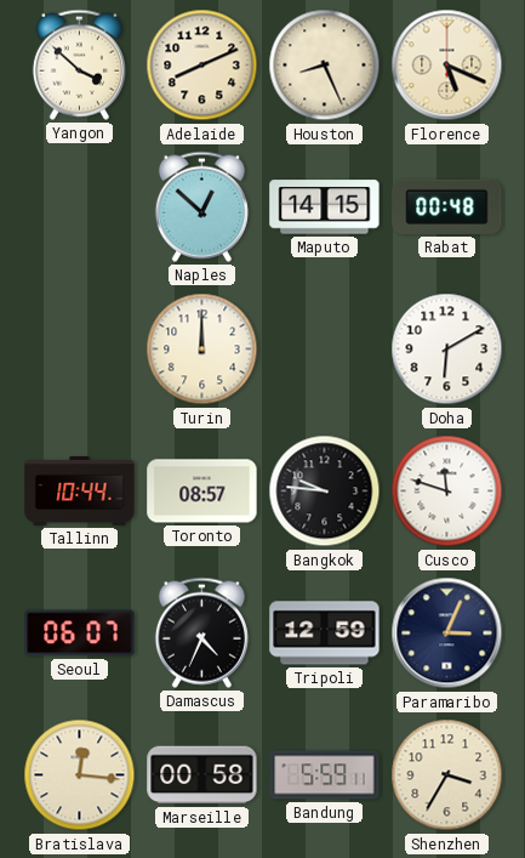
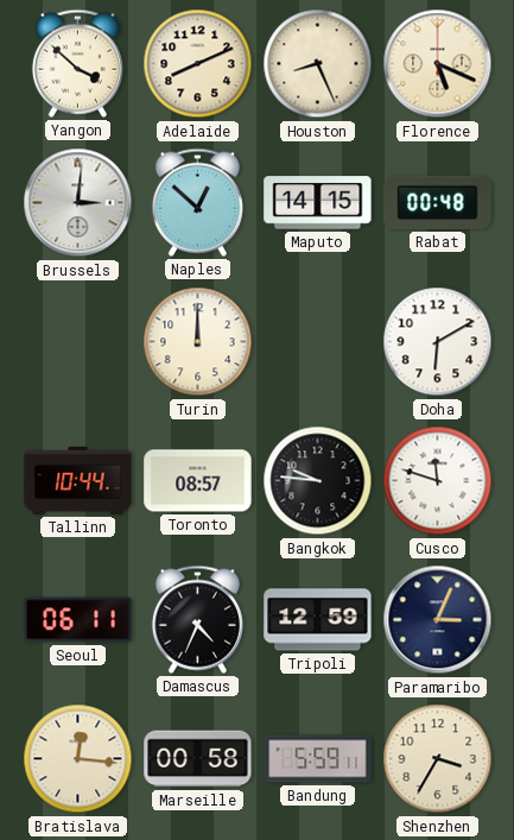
Brussels: none -> 3:01
Seoul: 06:07 -> 06:11
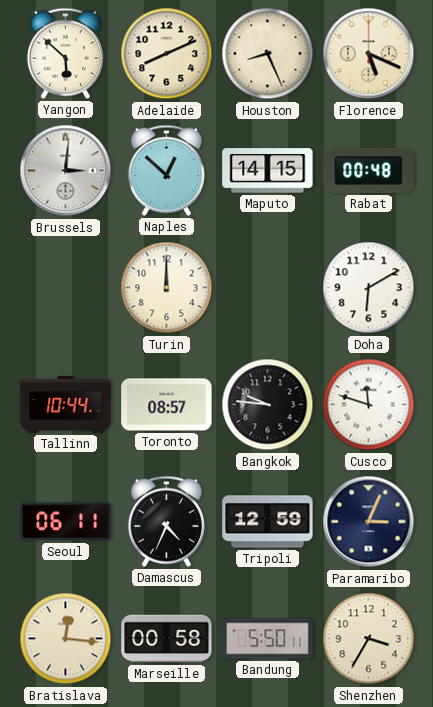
Yangon: 3:52 -> 5:52
Bandung: 5:59 -> 5:50
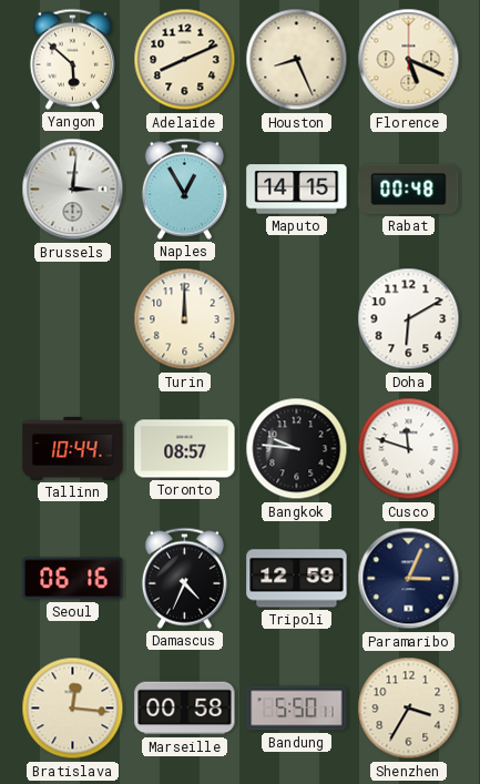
Naples: 12:52 -> 12:55
Seoul: 06:11 -> 06:16
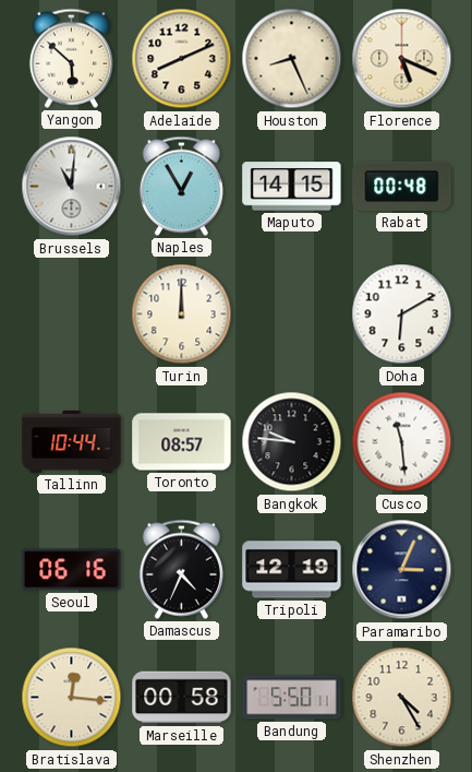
Brussels: 3:01 -> 11:01
Cusco: 11:48 -> 11:29
Tripoli: 12:59 -> 12:19
Shenzhen: 3:35 -> 4:25
